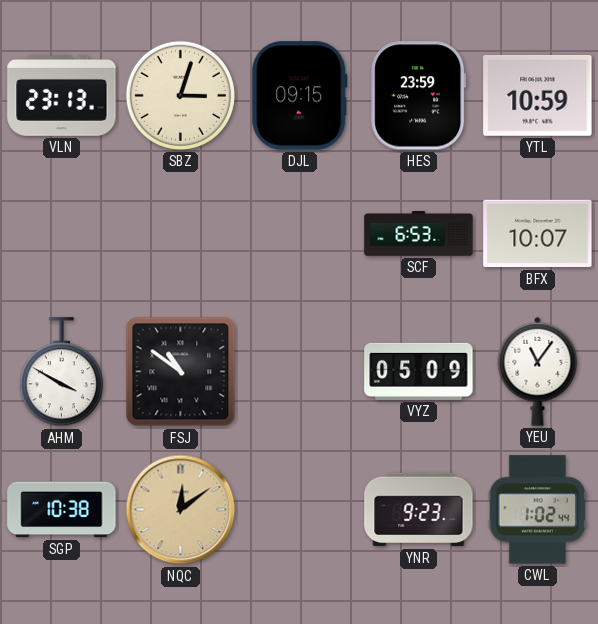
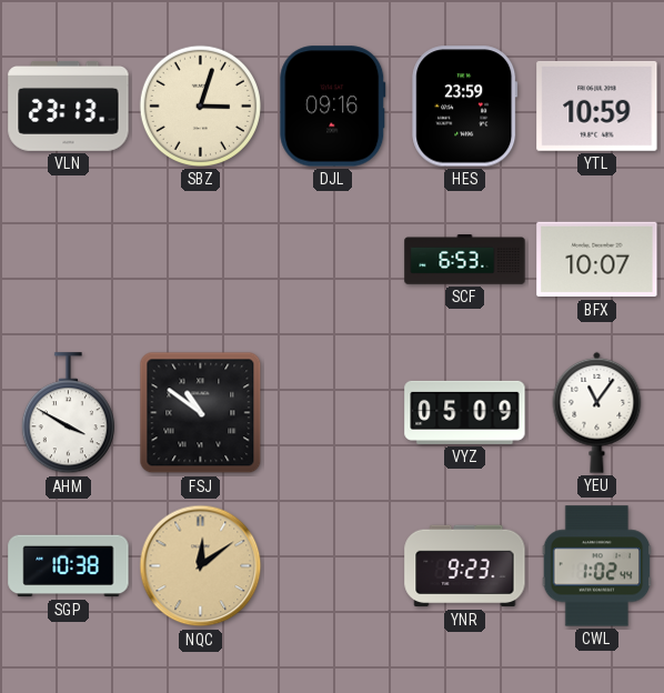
DJL: 09:15 -> 09:16
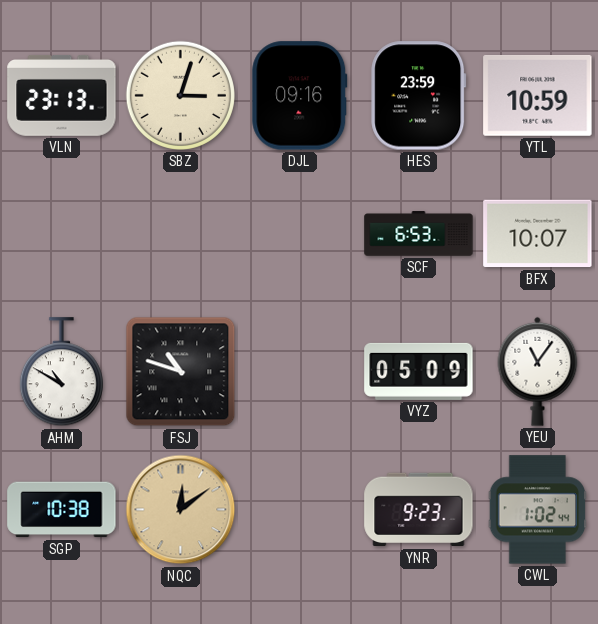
AHM: 3:50 -> 10:50
FSJ: 10:51 -> 10:48
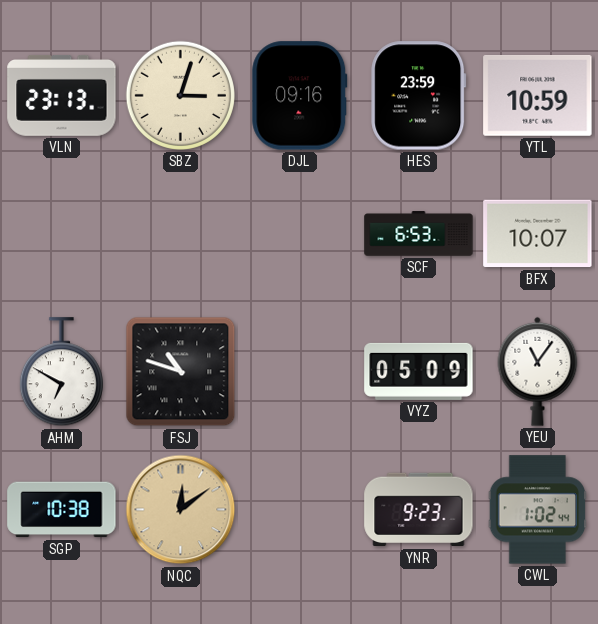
AHM: 10:50 -> 6:50
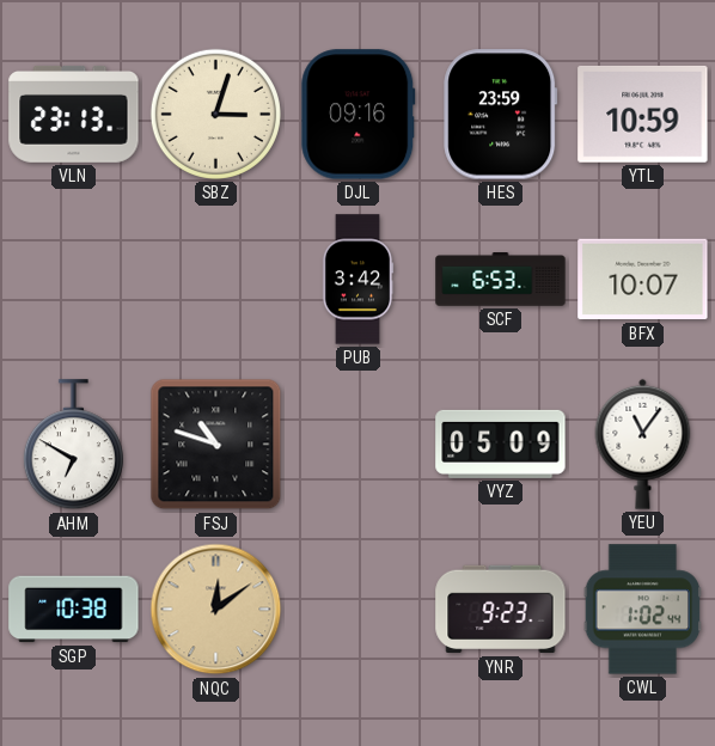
PUB: none -> 3:42
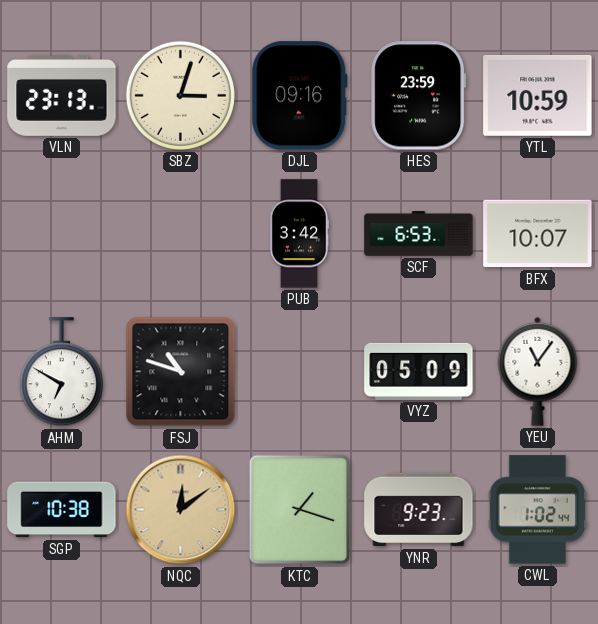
KTC: none -> 1:18
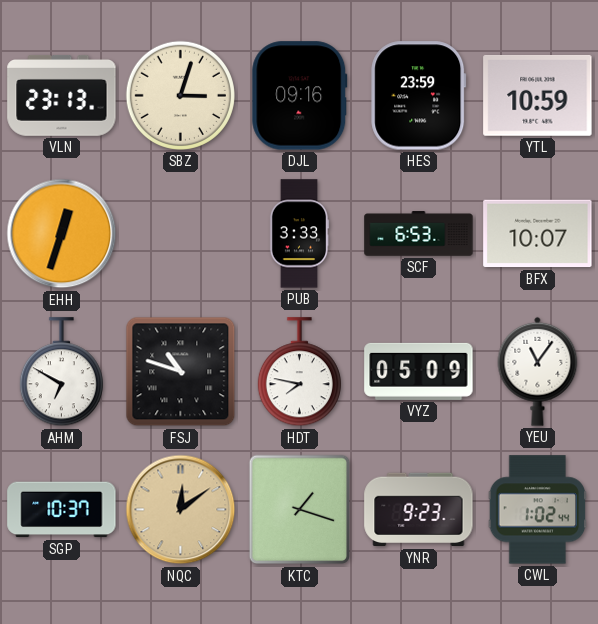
EHH: none -> 12:33
PUB: 3:42 -> 3:33
HDT: none -> 7:47
SGP: 10:38 -> 10:37
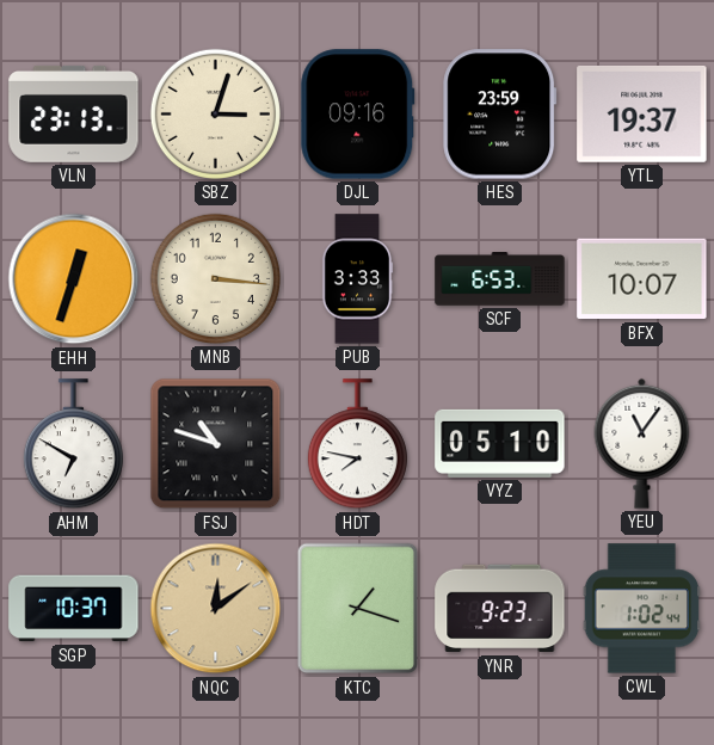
YTL: 10:59 -> 19:37
MNB: none -> 3:16
VYZ: 05:09 -> 05:10
